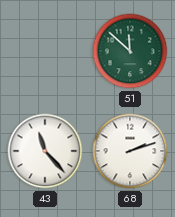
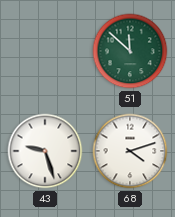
43: 11:23 -> 9:27
68: 2:12 -> 4:12
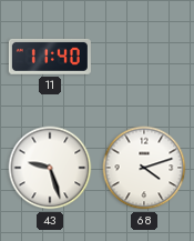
11: none -> 11:40
51: 11:52 -> none
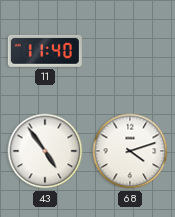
43: 9:27 -> 4:54
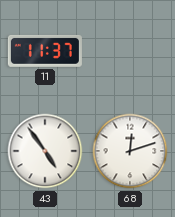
11: 11:40 -> 11:37
68: 4:12 -> 12:12
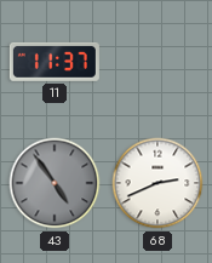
43 dial: white -> grey
68: 12:12 -> 2:41
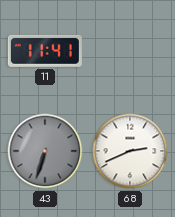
11: 11:37 -> 11:41
43: 4:54 -> 6:33
